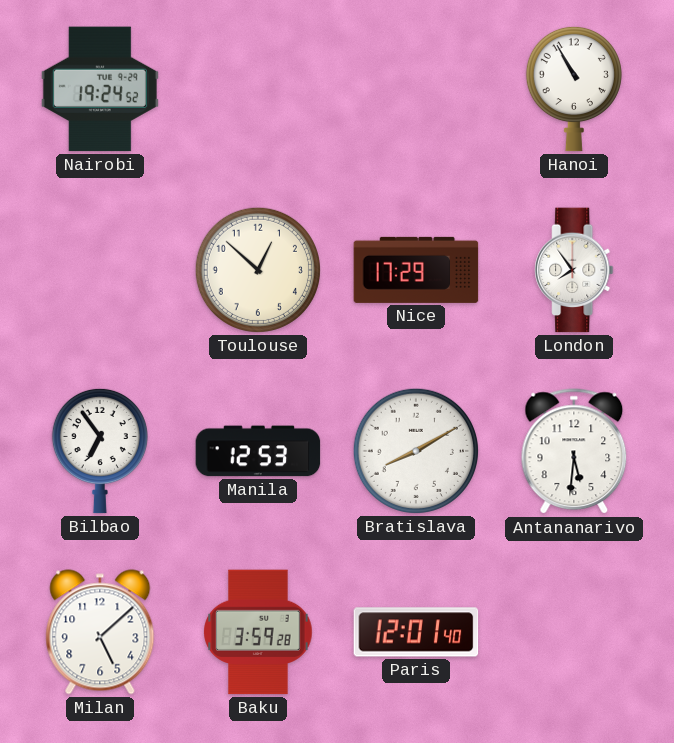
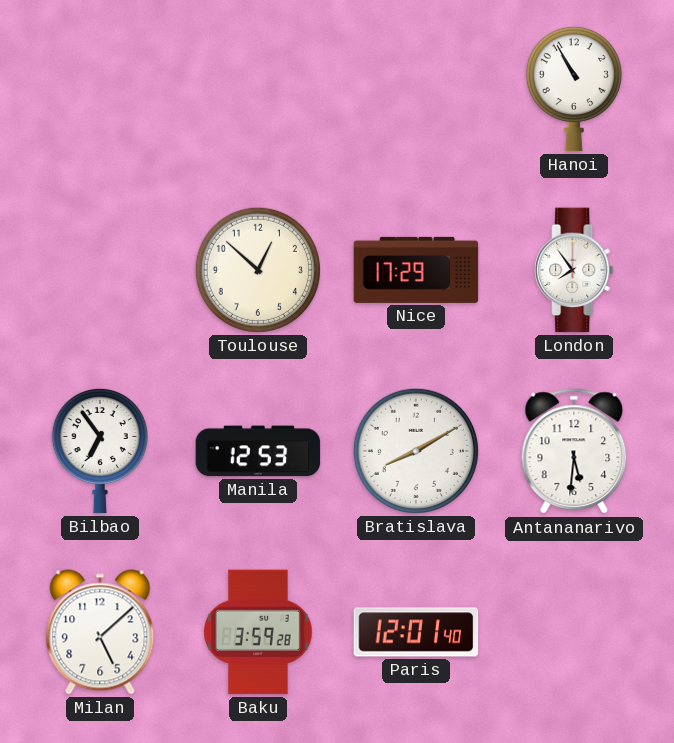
Nairobi: 19:24 -> none
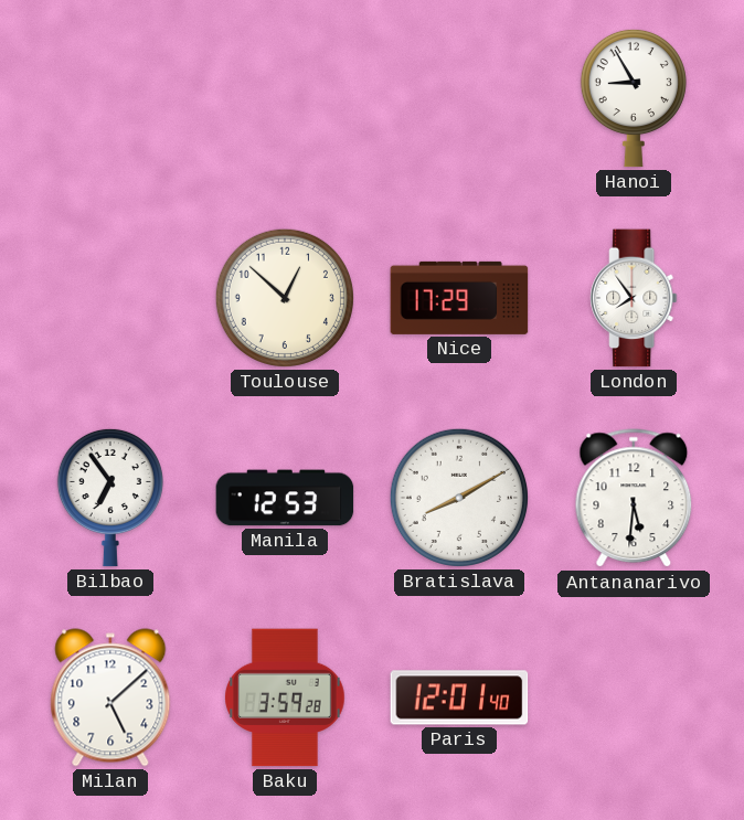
Hanoi: 10:55 -> 8:55
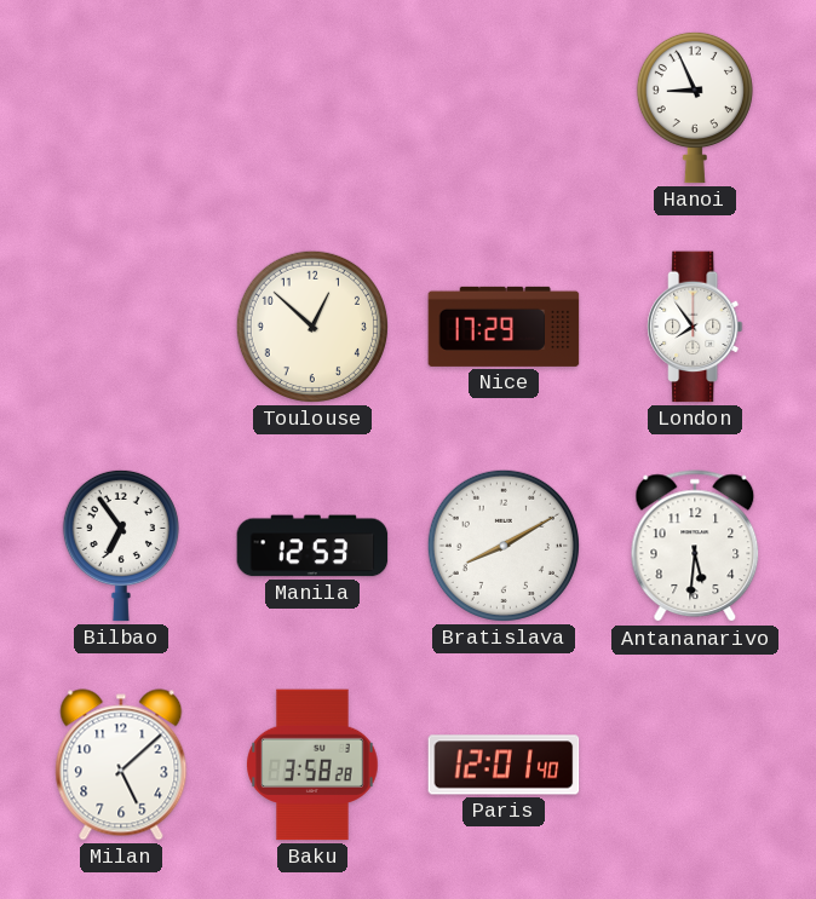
Hanoi: 8:55 -> 8:56
Baku: 3:59 -> 3:58
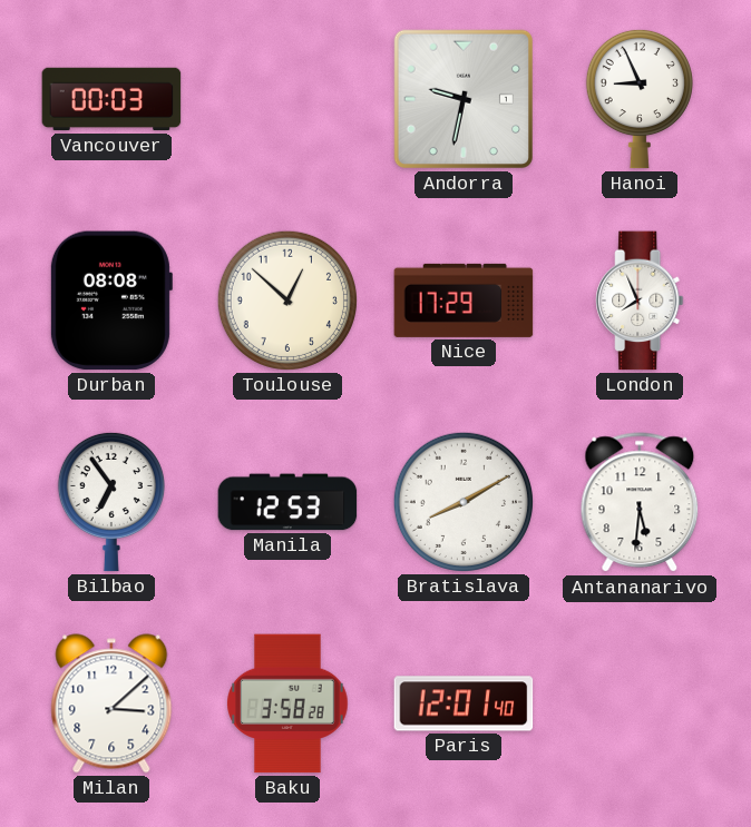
Vancouver: none -> 00:03
Andorra: none -> 9:32
Durban: none -> 08:08
London: 7:54 -> 7:56
Milan: 5:08 -> 3:08
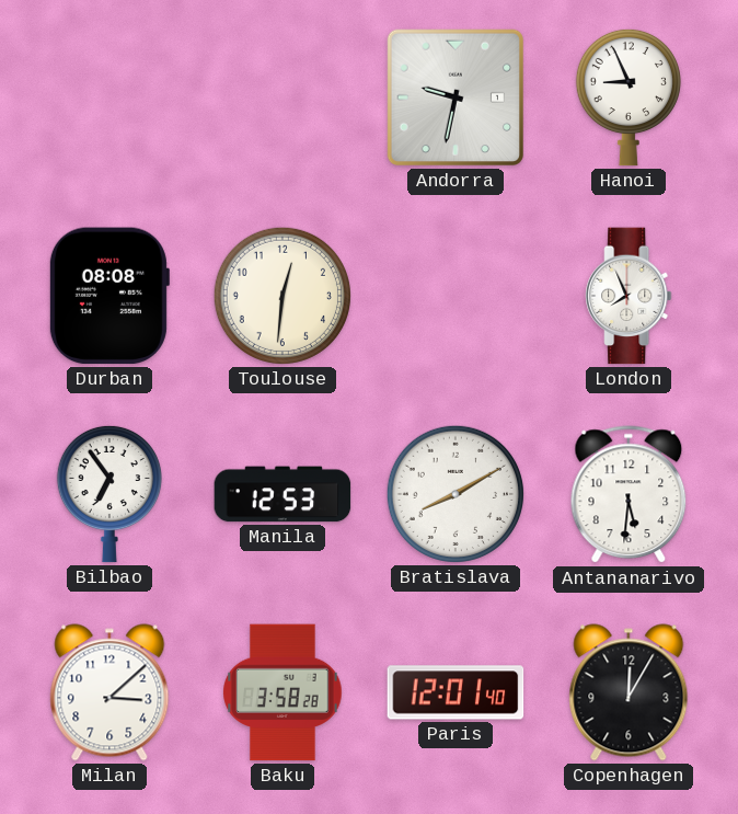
Vancouver: 00:03 -> none
Toulouse: 12:52 -> 12:31
Nice: 17:29 -> none
Copenhagen: none -> 12:05
